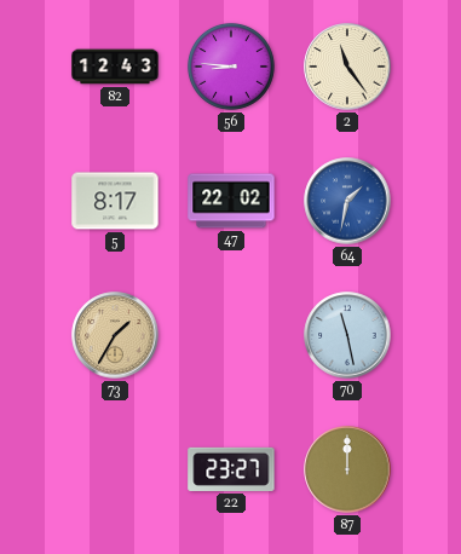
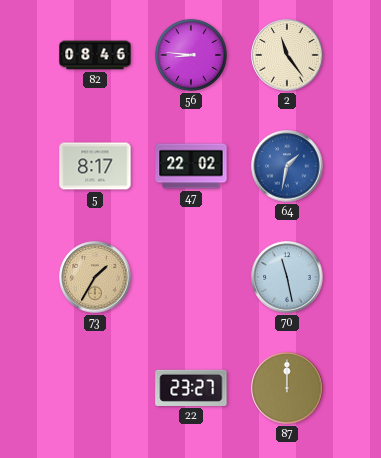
82: 12:43 -> 08:46
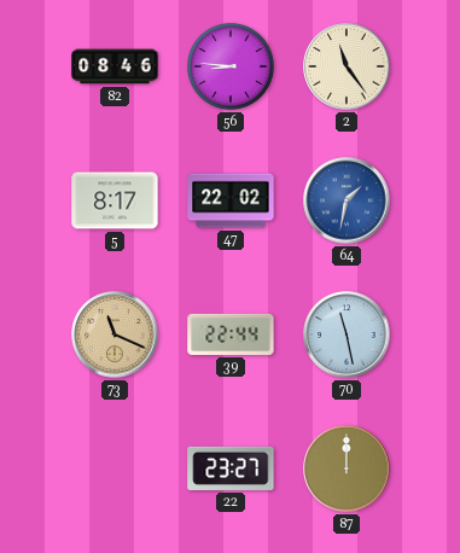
73: 1:35 -> 11:19
39: none -> 22:44
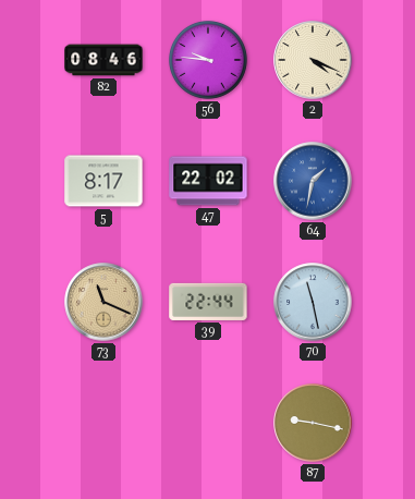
56: 8:46 -> 9:46
2: 11:24 -> 4:19
22: 23:27 -> none
87: 12:00 -> 9:17
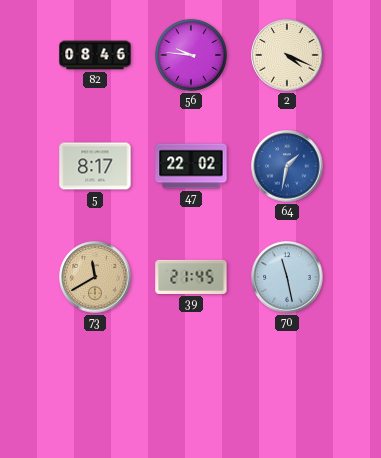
73: 11:19 -> 11:40
39: 22:44 -> 21:45
87: 9:17 -> none
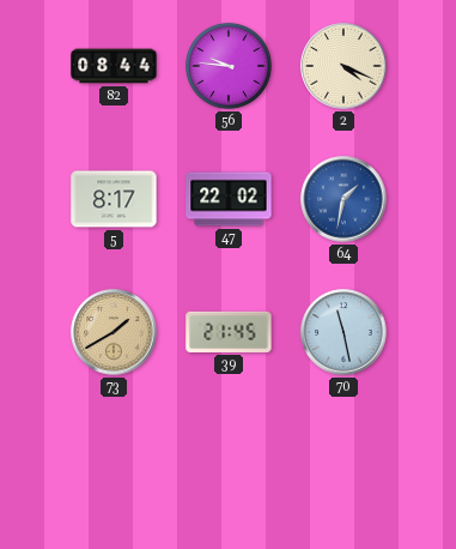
82: 08:46 -> 08:44
73: 11:40 -> 1:40
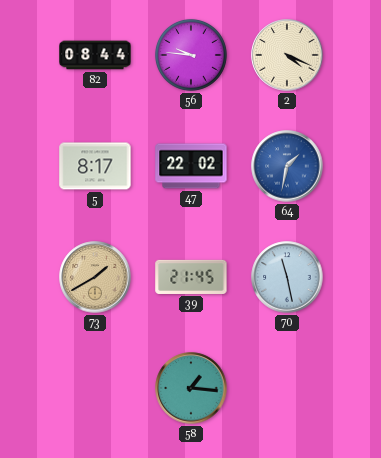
58: none -> 1:16
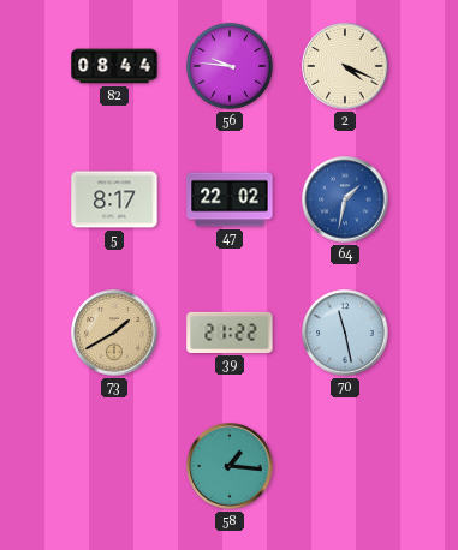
39: 21:45 -> 21:22
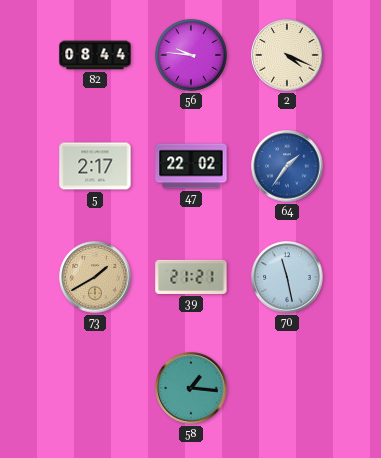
5: 8:17 -> 2:17
64: 1:32 -> 1:36
39: 21:22 -> 21:21
